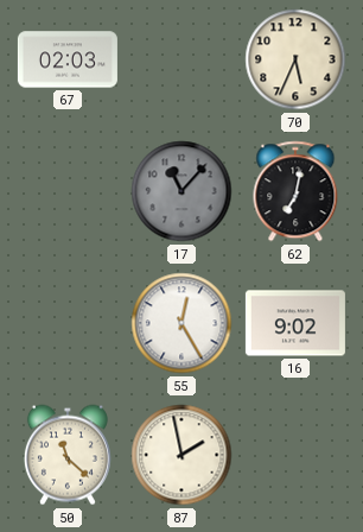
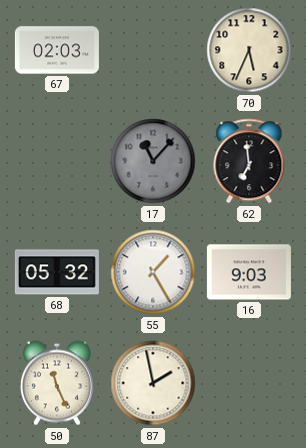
62: 7:02 -> 6:59
68: none -> 05:32
55: 12:25 -> 1:25
16: 9:02 -> 9:03
50: 11:22 -> 11:26
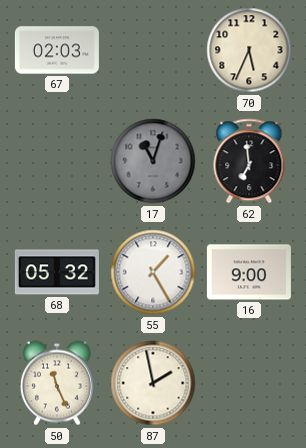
17: 11:07 -> 11:03
16: 9:03 -> 9:00
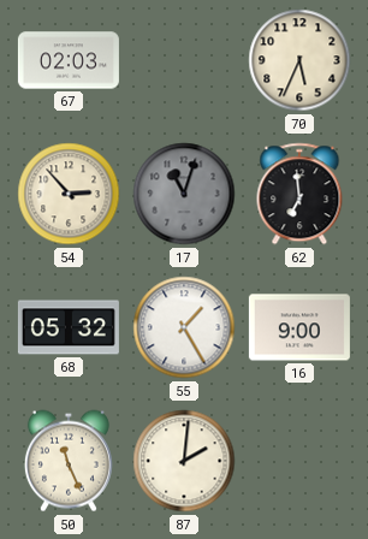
54: none -> 2:53
87: 1:58 -> 2:01
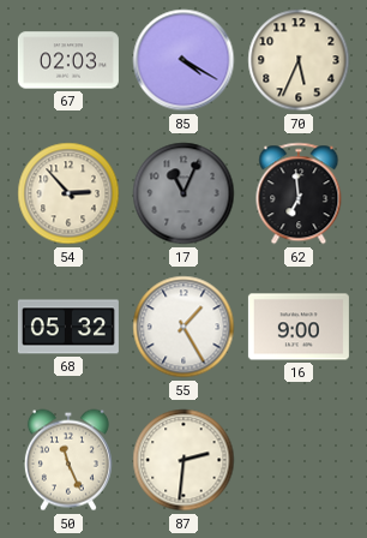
85: none -> 4:20
17: 11:03 -> 11:04
87: 2:01 -> 2:31
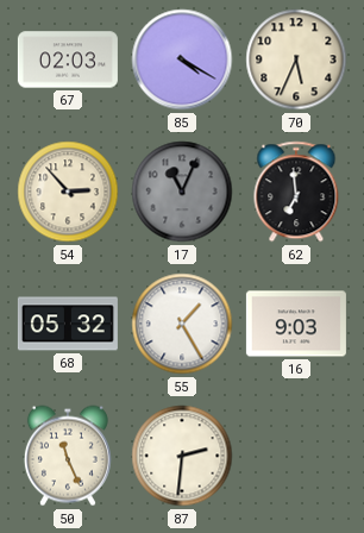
16: 9:00 -> 9:03
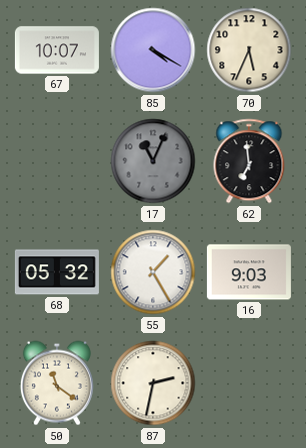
67: 02:03 -> 10:07
54: 2:53 -> none
50: 11:26 -> 11:21
87: 2:31 -> 2:32
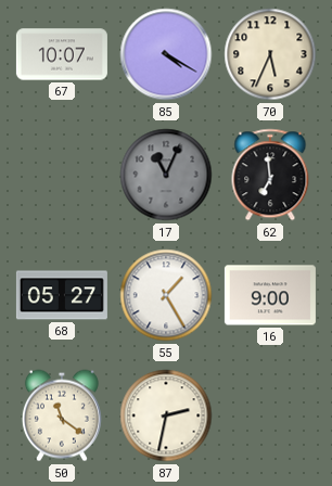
68: 05:32 -> 05:27
16: 9:03 -> 9:00
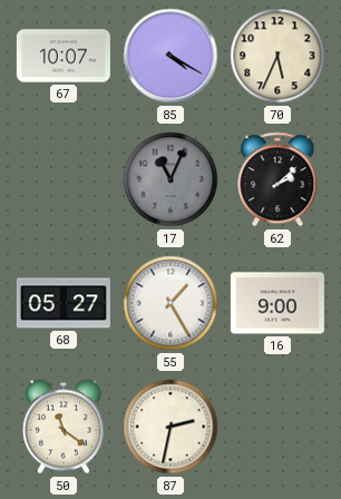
62: 6:59 -> 2:08
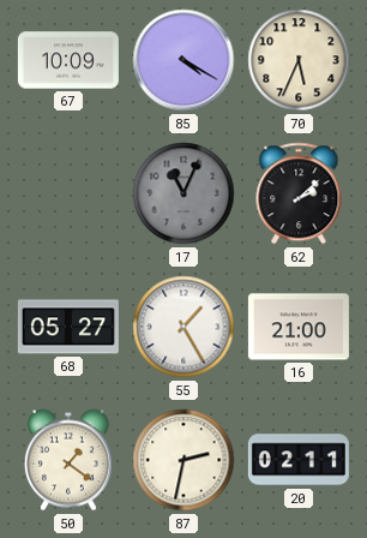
67: 10:07 -> 10:09
16: 9:00 -> 21:00
50: 11:21 -> 1:21
20: none -> 02:11
